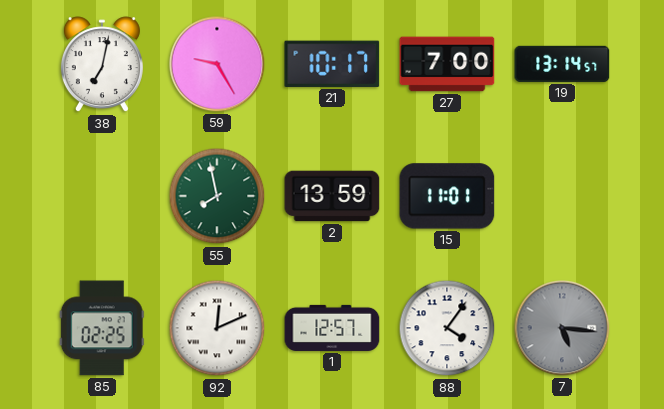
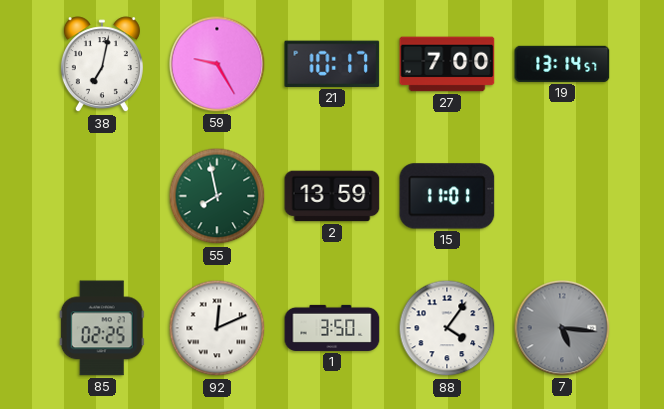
1: 12:57 -> 3:50
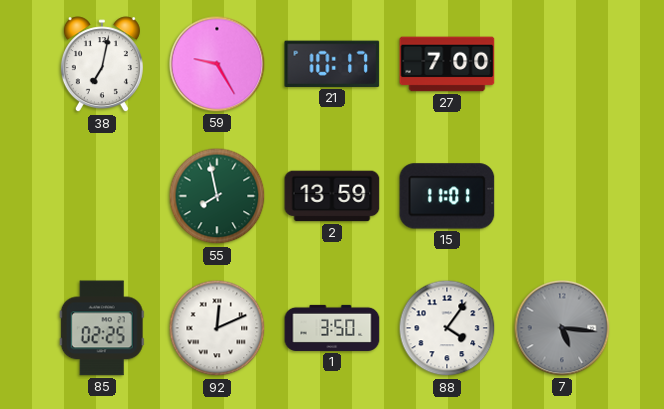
19: 13:14 -> none
